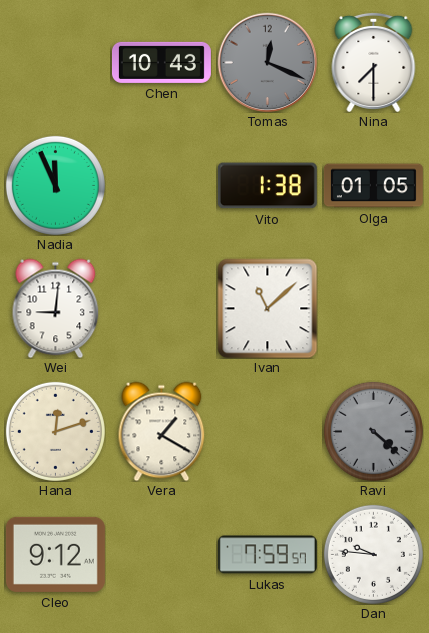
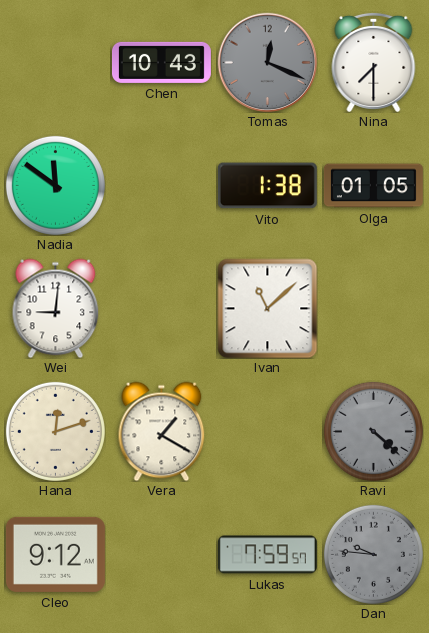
Nadia: 11:56 -> 11:51
Dan dial: white -> grey
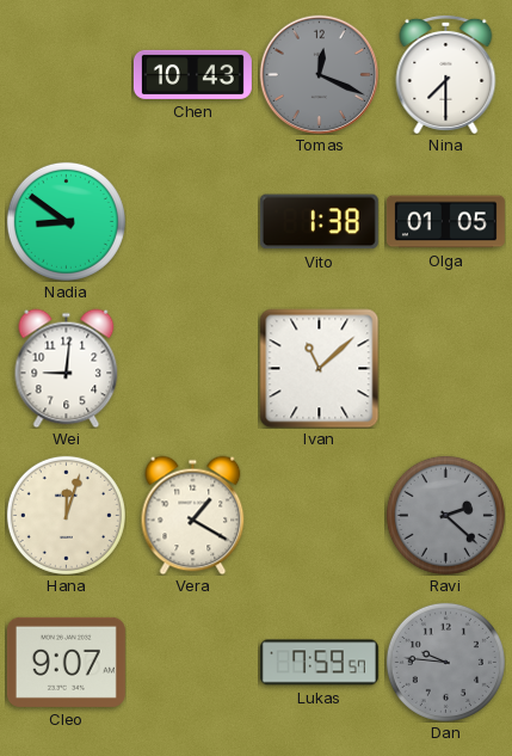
Nadia: 11:51 -> 8:51
Hana: 12:12 -> 12:03
Ravi: 4:22 -> 2:22
Cleo: 9:12 -> 9:07
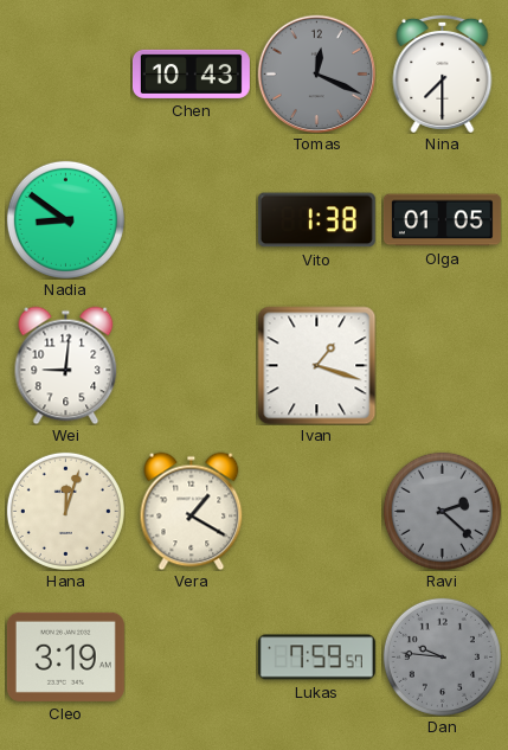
Ivan: 11:08 -> 1:18
Cleo: 9:07 -> 3:19
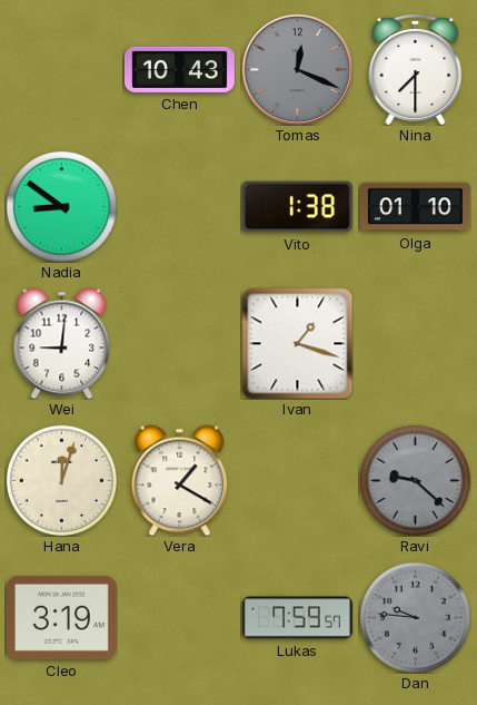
Olga: 01:05 -> 01:10
Ravi: 2:22 -> 9:22
